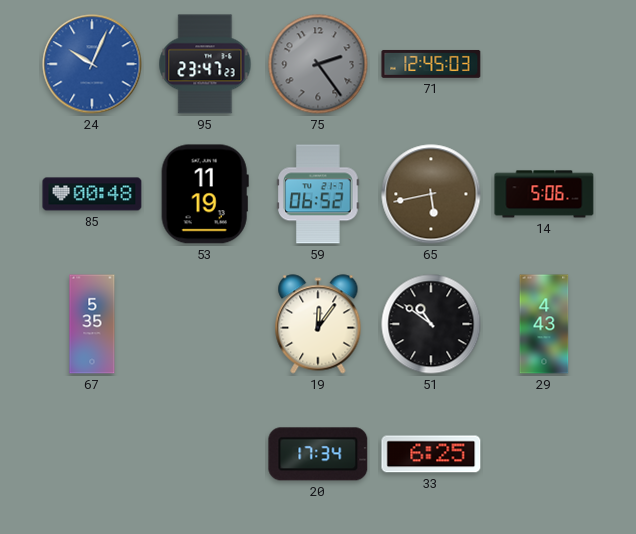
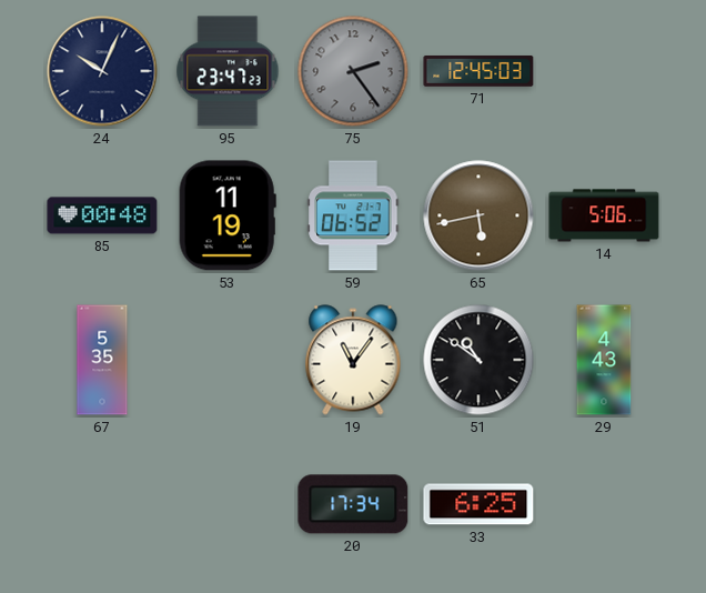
24 dial: blue -> navy
19: 12:06 -> 11:06
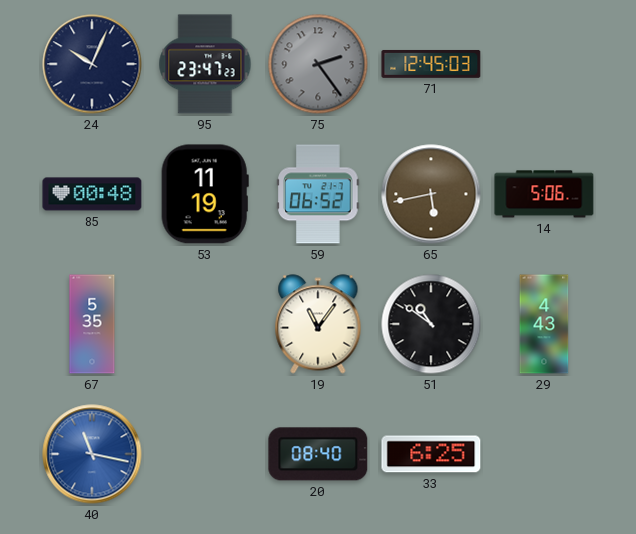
40: none -> 11:17
20: 17:34 -> 08:40
